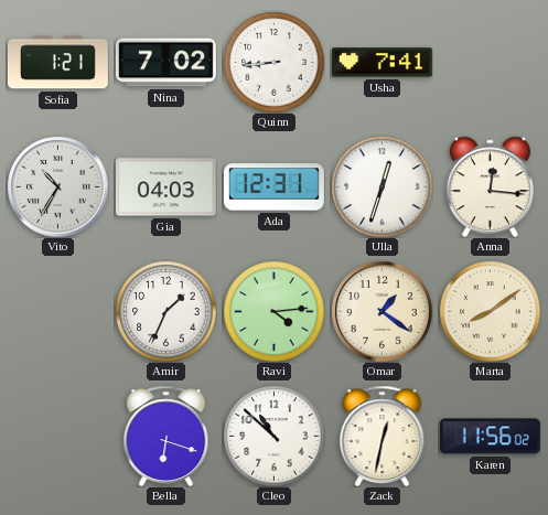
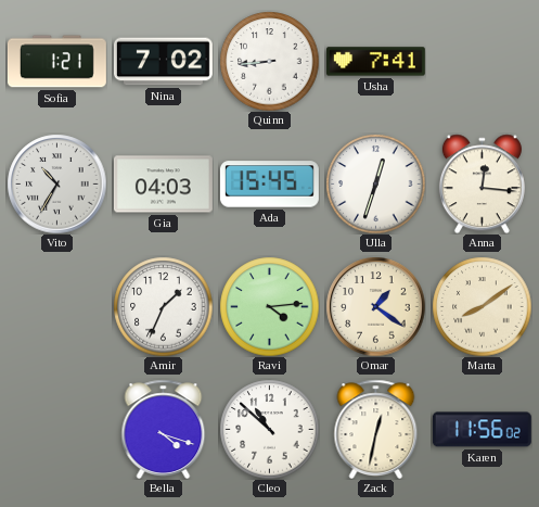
Ada: 12:31 -> 15:45
Bella: 6:18 -> 4:18
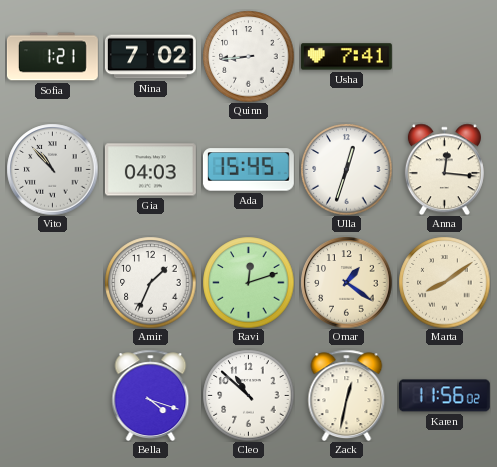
Vito: 10:35 -> 10:53
Ravi: 4:14 -> 12:12
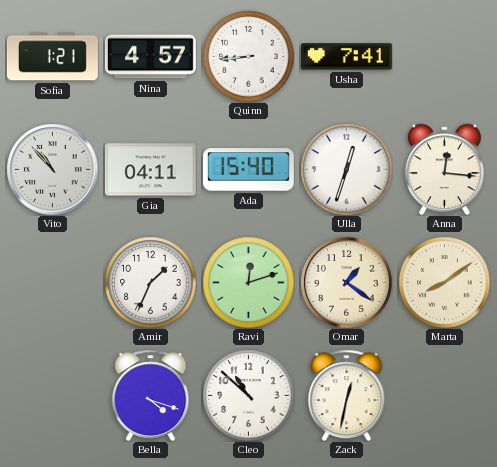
Nina: 7:02 -> 4:57
Gia: 04:03 -> 04:11
Ada: 15:45 -> 15:40
Karen: 11:56 -> none
